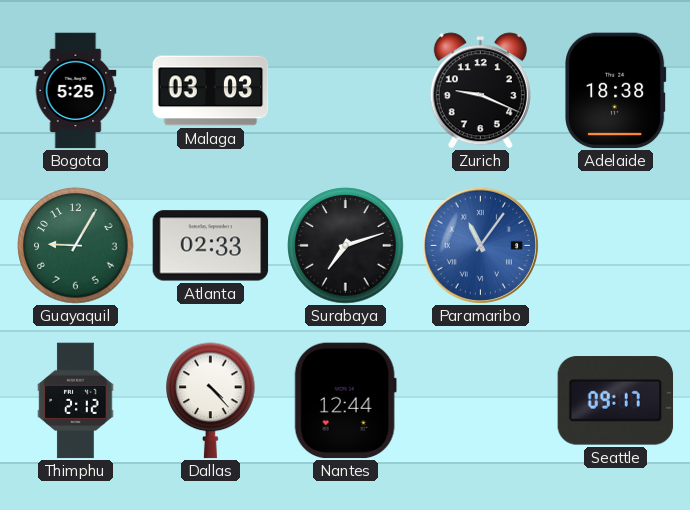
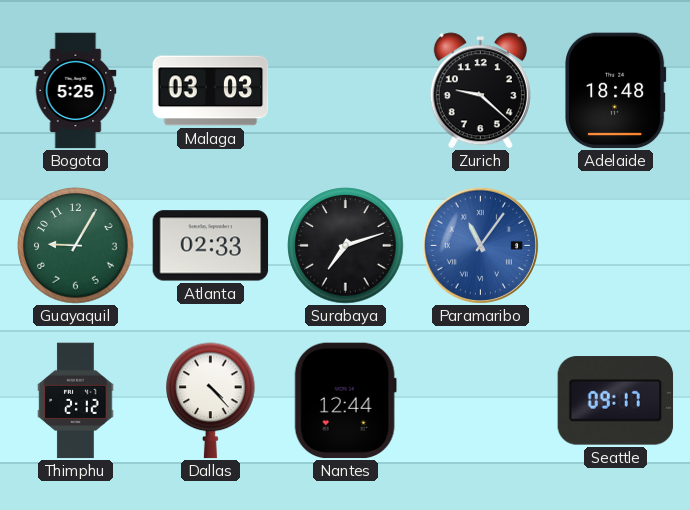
Zurich: 9:19 -> 9:22
Adelaide: 18:38 -> 18:48
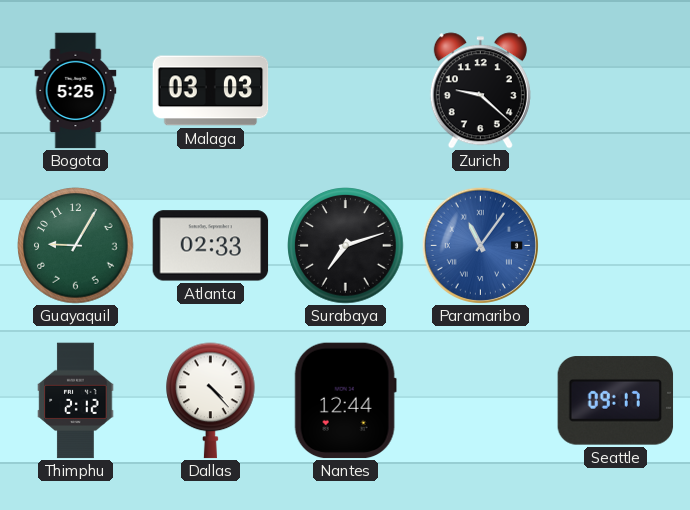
Adelaide: 18:48 -> none
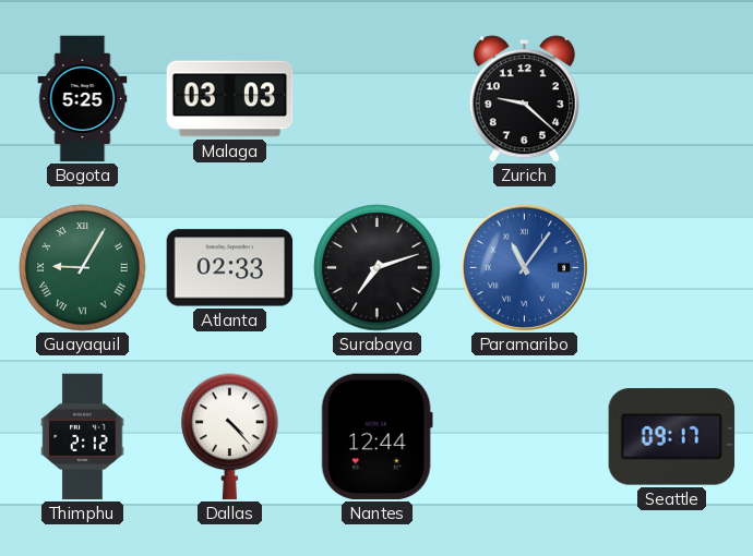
Guayaquil numerals: Arabic -> Roman
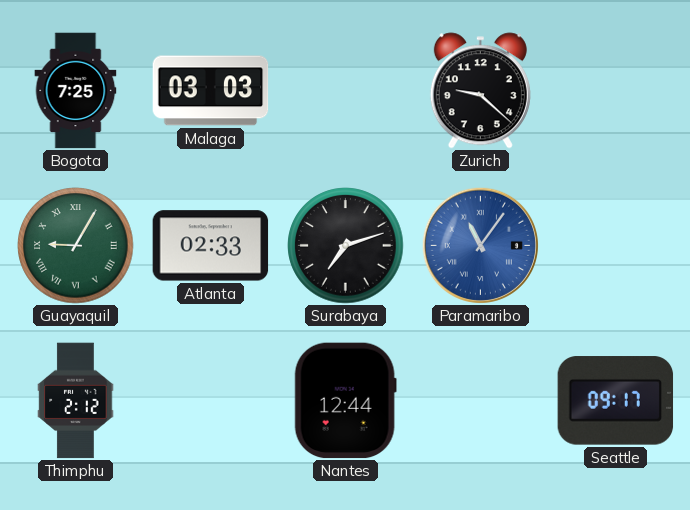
Bogota: 5:25 -> 7:25
Dallas: 4:23 -> none
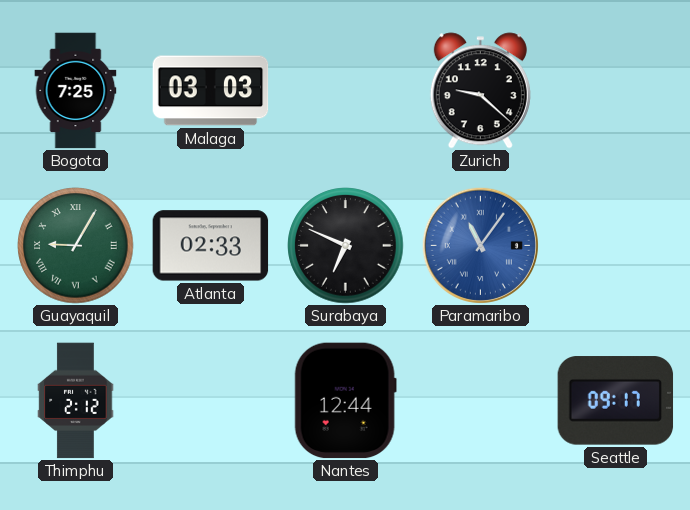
Surabaya: 7:12 -> 6:49
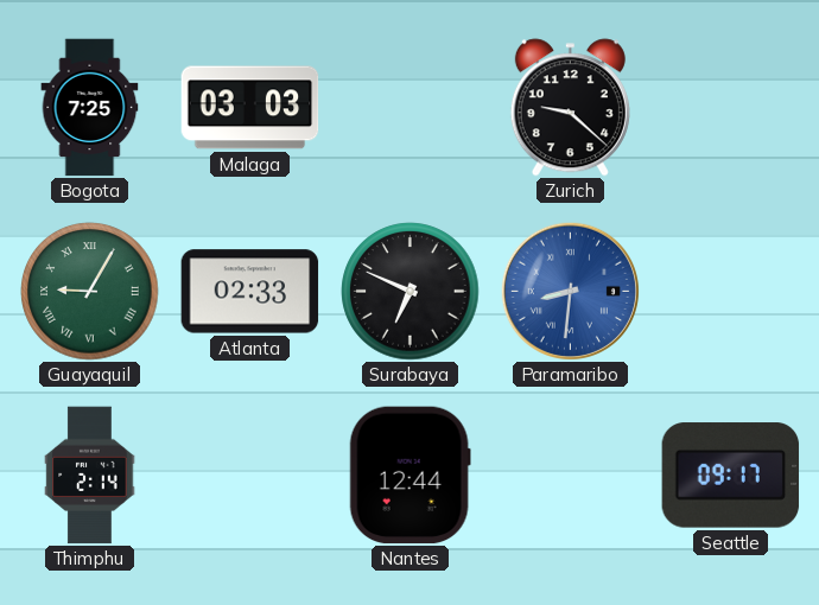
Paramaribo: 11:06 -> 8:31
Thimphu: 2:12 -> 2:14
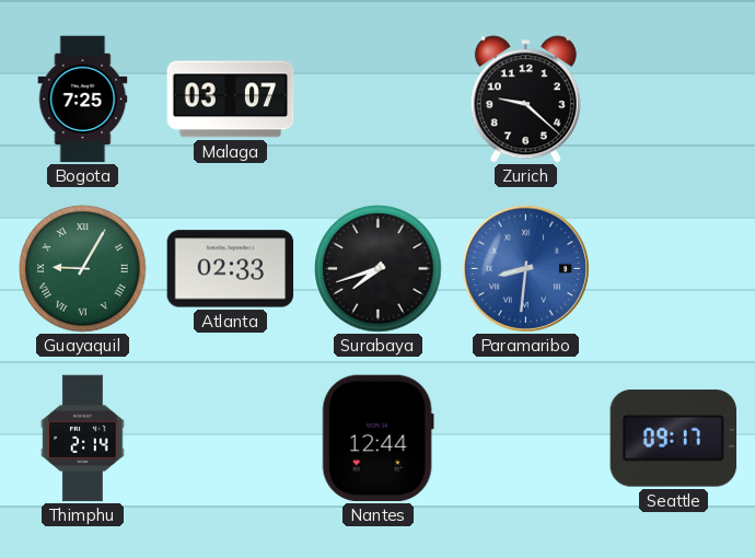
Malaga: 03:03 -> 03:07
Surabaya: 6:49 -> 7:42
